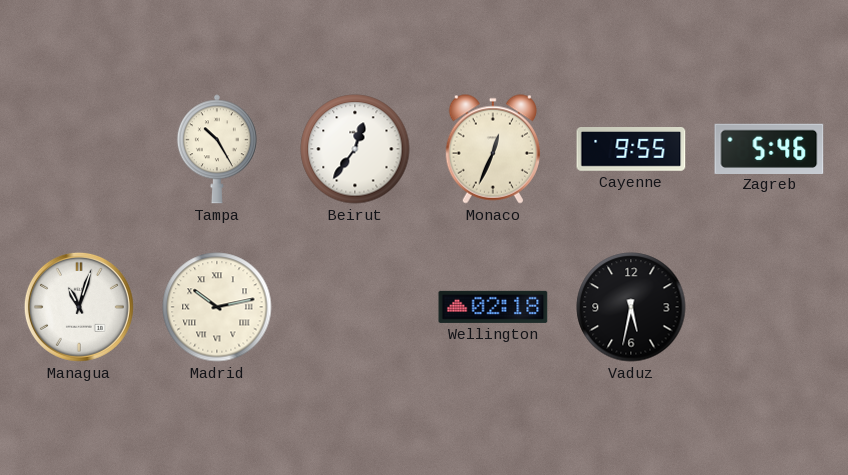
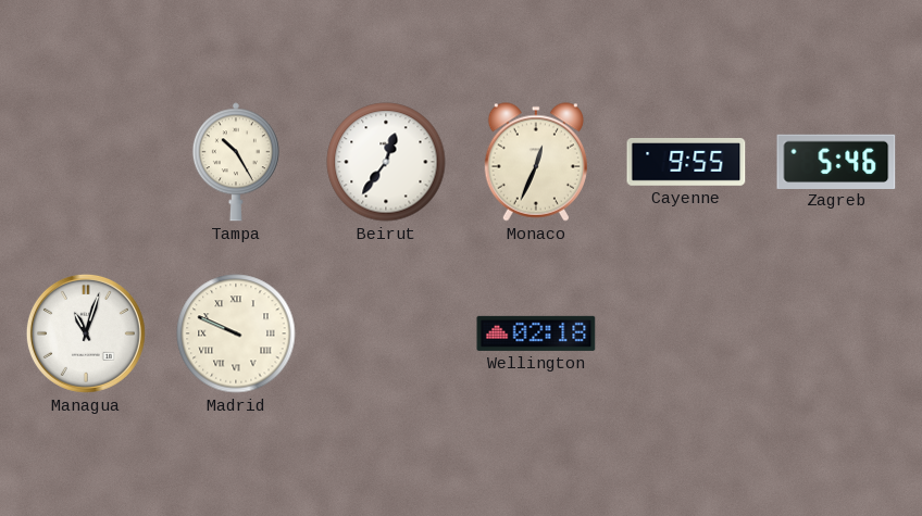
Madrid: 10:13 -> 9:49
Vaduz: 5:32 -> none
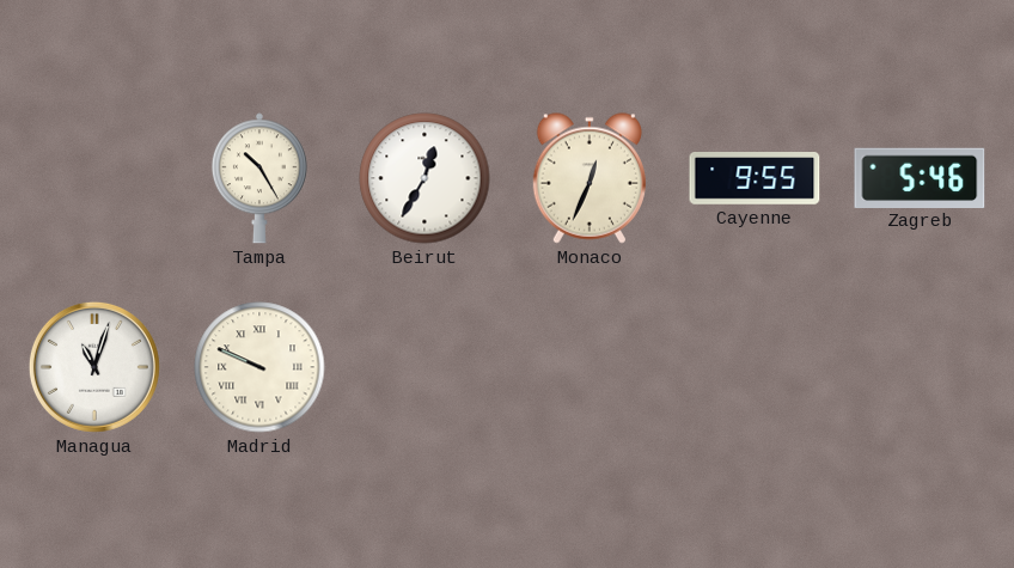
Beirut: 12:36 -> 12:35
Wellington: 02:18 -> none
